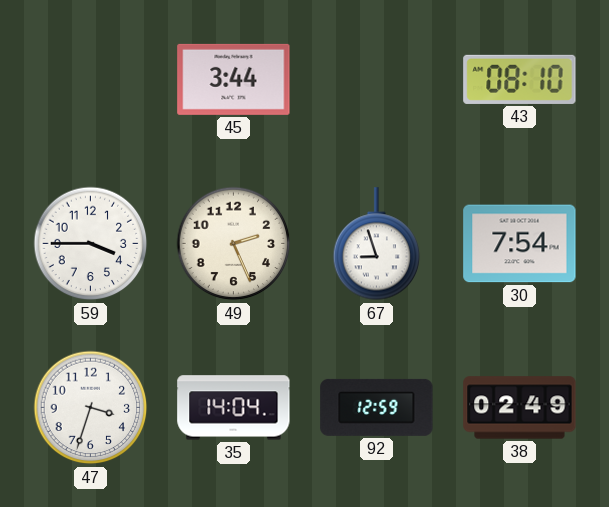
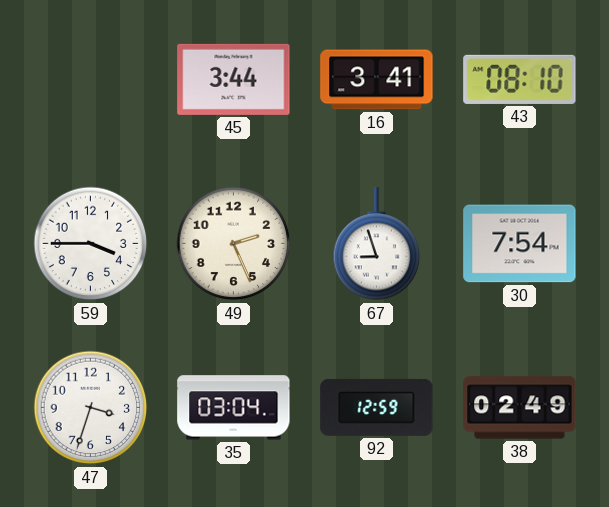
16: none -> 3:41
35: 14:04 -> 03:04
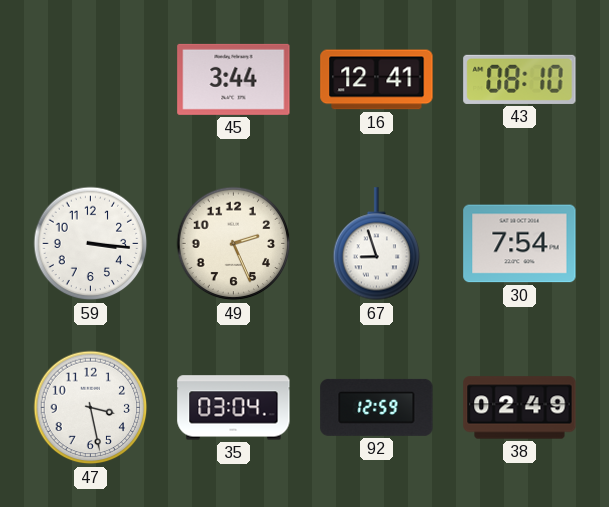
16: 3:41 -> 12:41
59: 3:45 -> 3:16
47: 3:33 -> 3:28
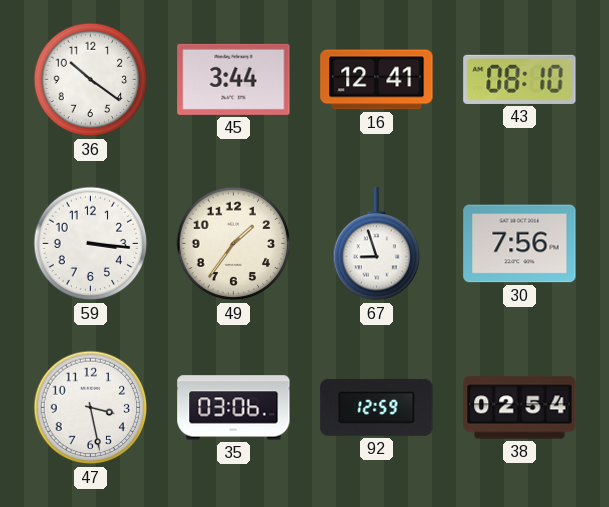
36: none -> 10:21
49: 2:26 -> 1:36
30: 7:54 -> 7:56
35: 03:04 -> 03:06
38: 02:49 -> 02:54
